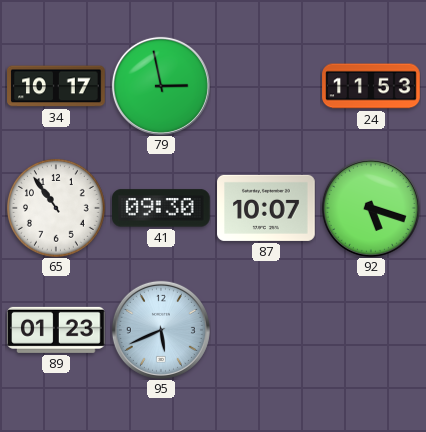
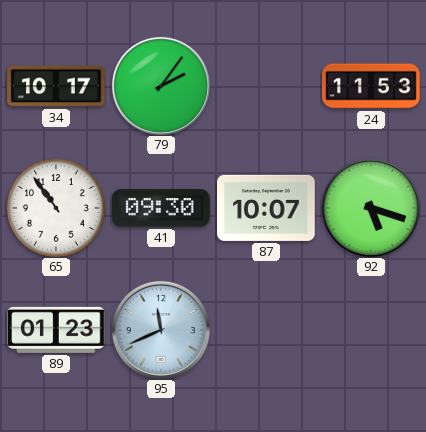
79: 2:58 -> 2:06
95: 5:41 -> 11:41
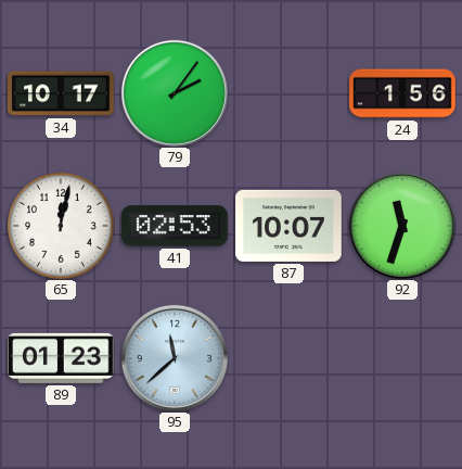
24: 11:53 -> 1:56
65: 10:54 -> 12:02
41: 09:30 -> 02:53
92: 5:18 -> 11:33
95: 11:41 -> 11:38
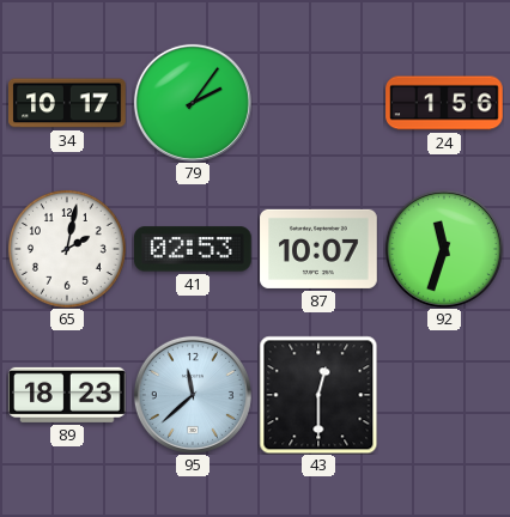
65: 12:02 -> 2:02
89: 01:23 -> 18:23
43: none -> 12:30
